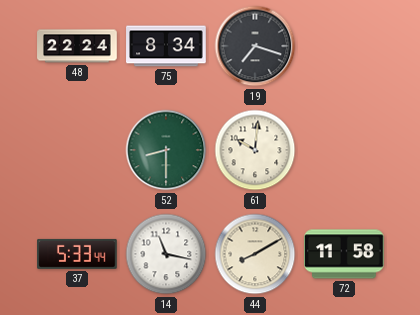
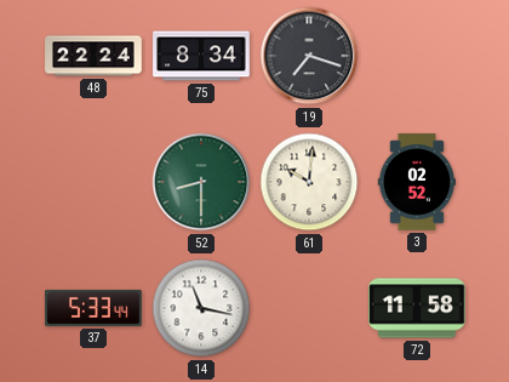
3: none -> 02:52
44: 8:10 -> none
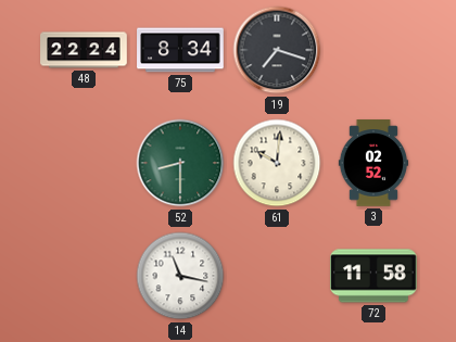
37: 5:33 -> none
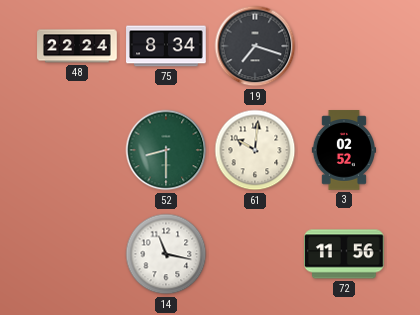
72: 11:58 -> 11:56
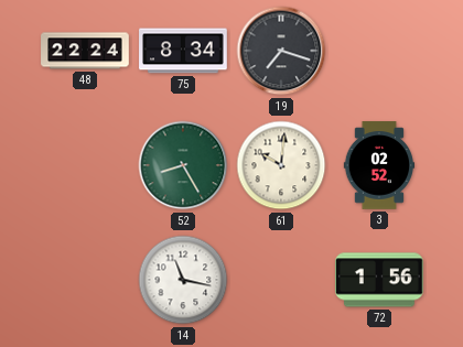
52: 8:30 -> 8:25
72: 11:56 -> 1:56
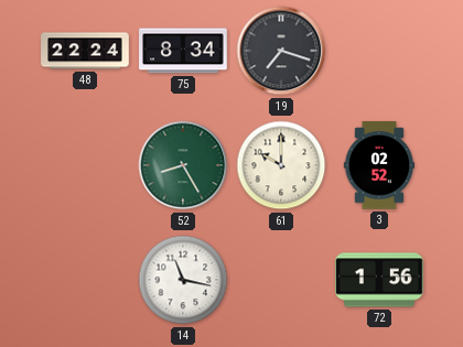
61: 10:01 -> 10:00
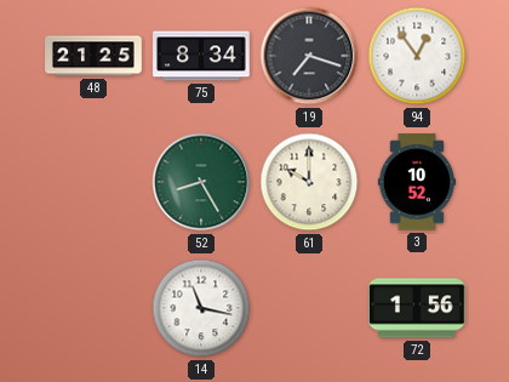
48: 22:24 -> 21:25
94: none -> 12:54
3: 02:52 -> 10:52
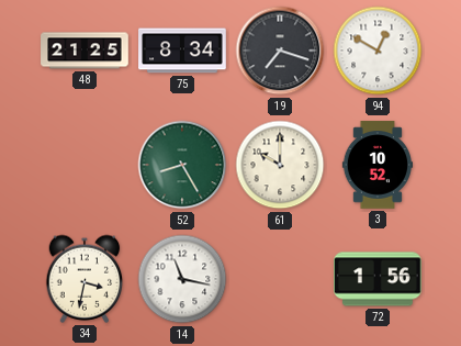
94: 12:54 -> 12:50
34: none -> 3:32
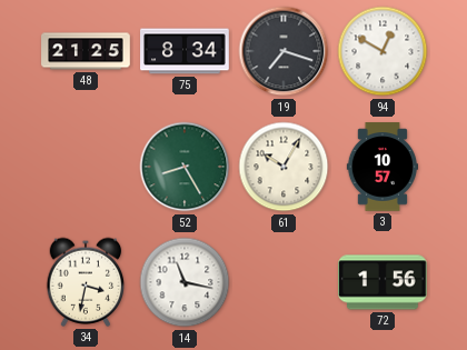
61: 10:00 -> 10:05
3: 10:52 -> 10:57
